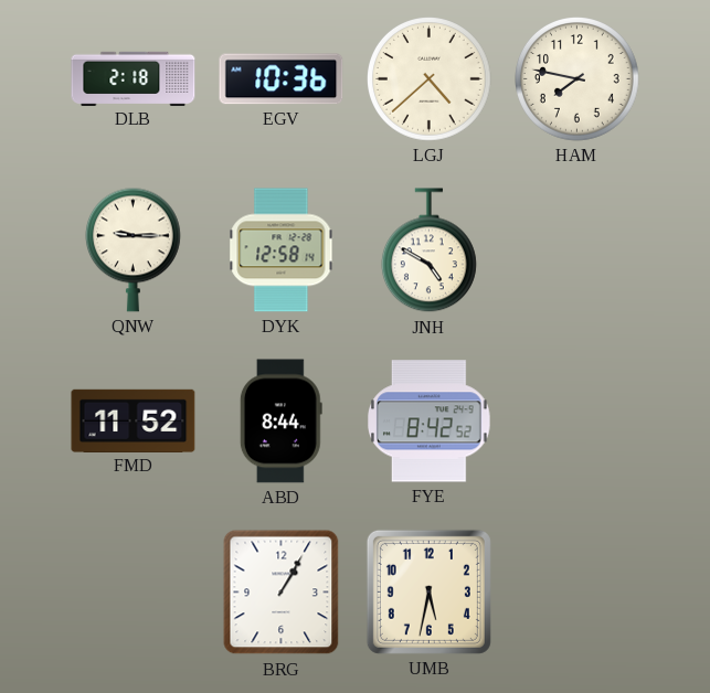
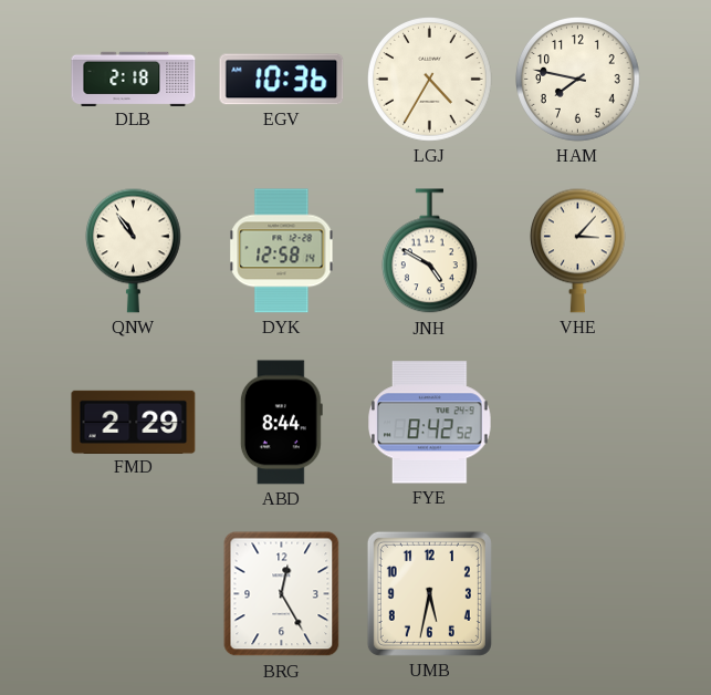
LGJ: 4:38 -> 4:35
QNW: 9:15 -> 10:54
VHE: none -> 3:07
FMD: 11:52 -> 2:29
BRG: 1:05 -> 12:25
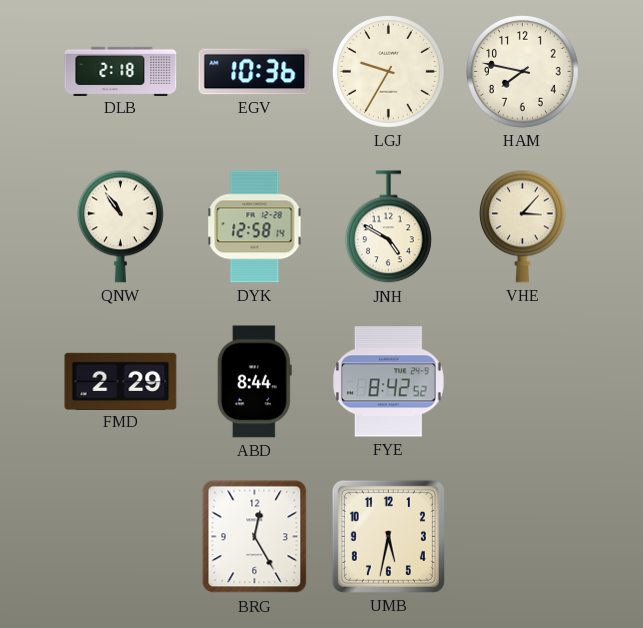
LGJ: 4:35 -> 9:35
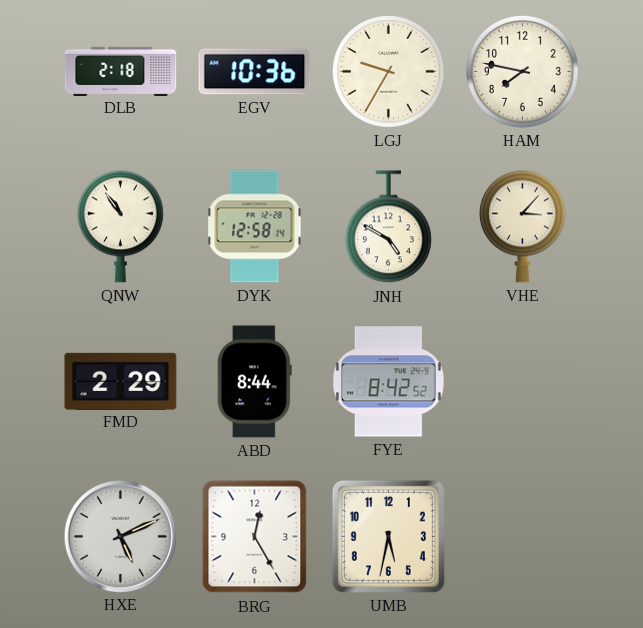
HXE: none -> 5:11
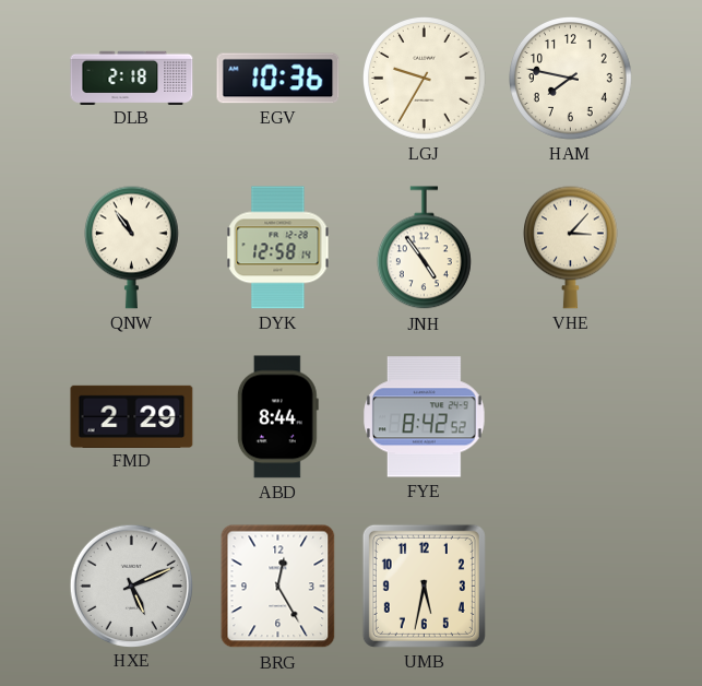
JNH: 4:50 -> 4:54
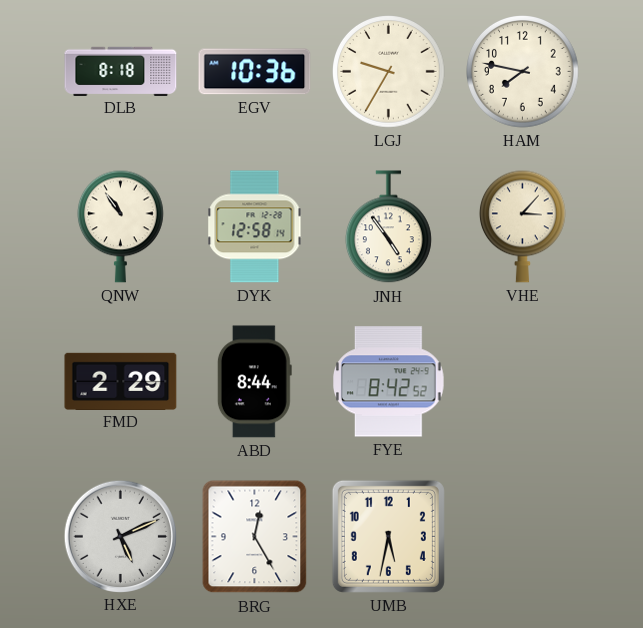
DLB: 2:18 -> 8:18
